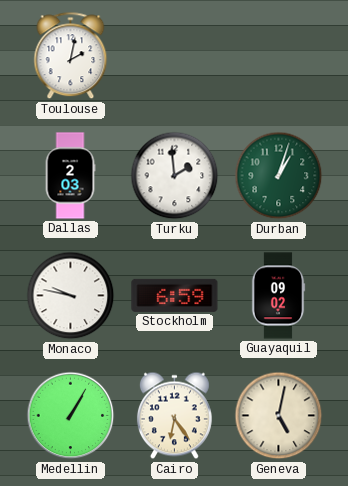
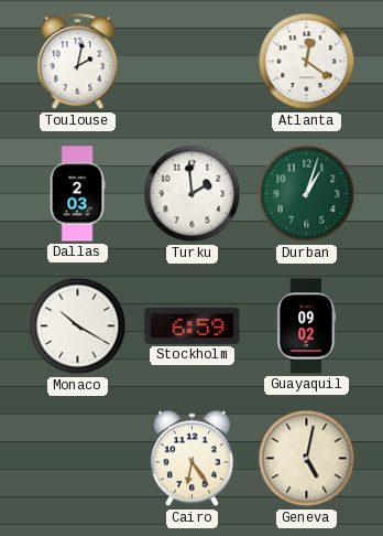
Atlanta: none -> 12:21
Monaco: 9:47 -> 10:20
Medellin: 1:05 -> none
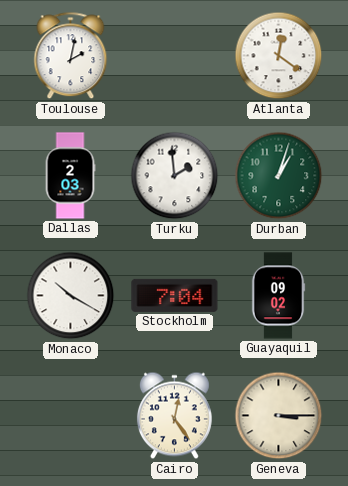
Stockholm: 6:59 -> 7:04
Cairo: 6:24 -> 12:24
Geneva: 5:02 -> 3:15
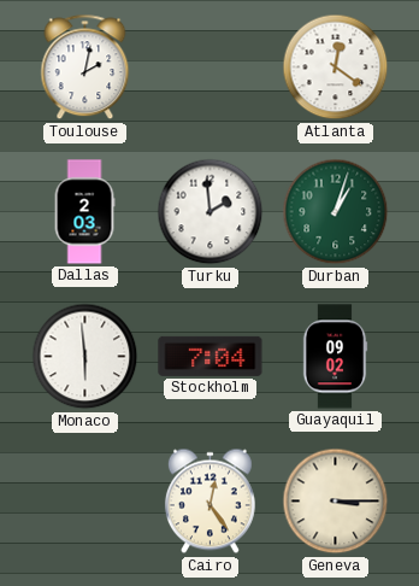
Monaco: 10:20 -> 5:59
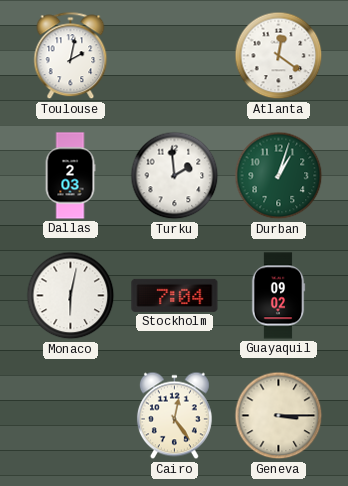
Monaco: 5:59 -> 6:02
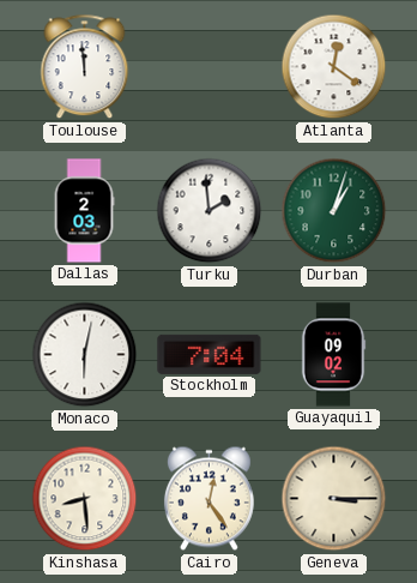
Toulouse: 2:02 -> 11:59
Kinshasa: none -> 8:29
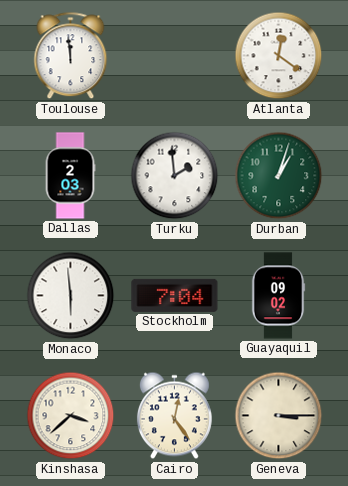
Monaco: 6:02 -> 5:59
Kinshasa: 8:29 -> 3:38
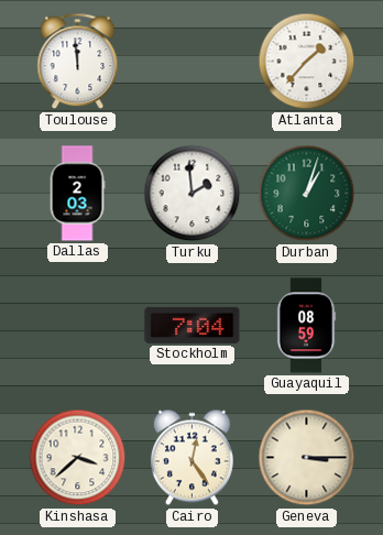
Atlanta: 12:21 -> 1:37
Monaco: 5:59 -> none
Guayaquil: 09:02 -> 08:59
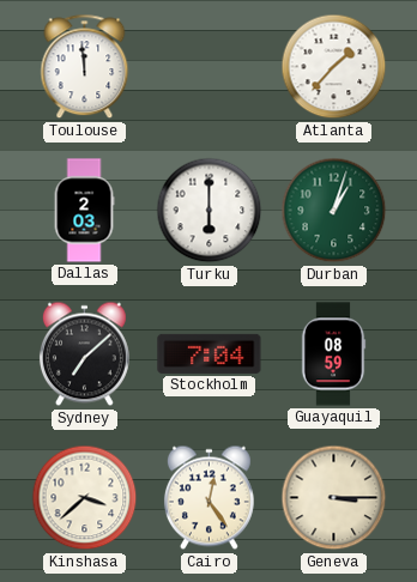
Turku: 1:59 -> 6:00
Sydney: none -> 7:08
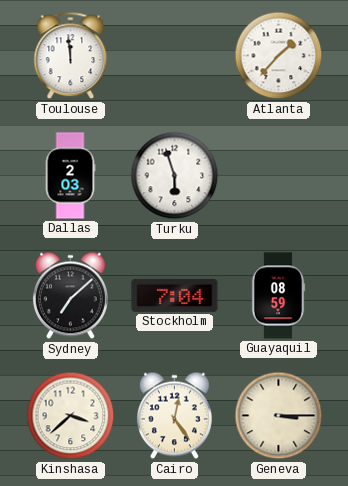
Turku: 6:00 -> 5:57
Durban: 1:03 -> none
